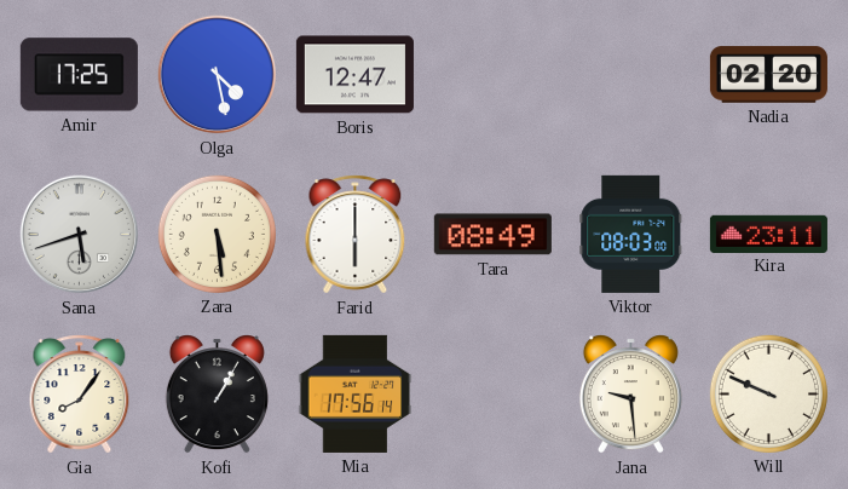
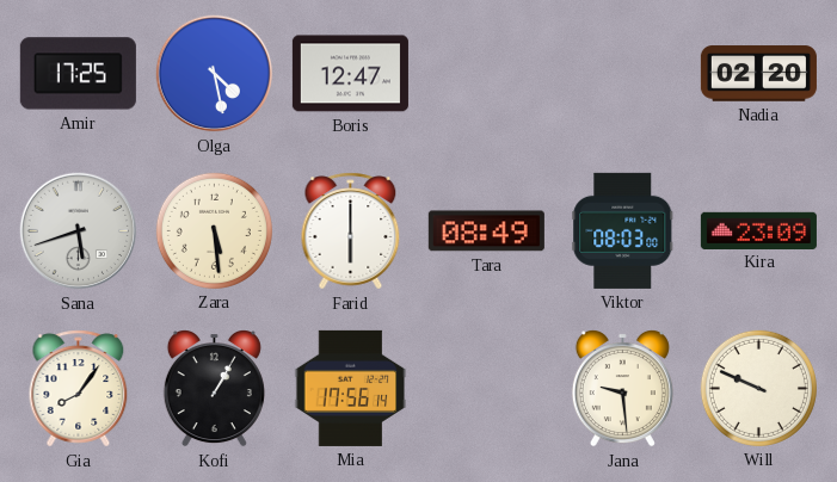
Kira: 23:11 -> 23:09
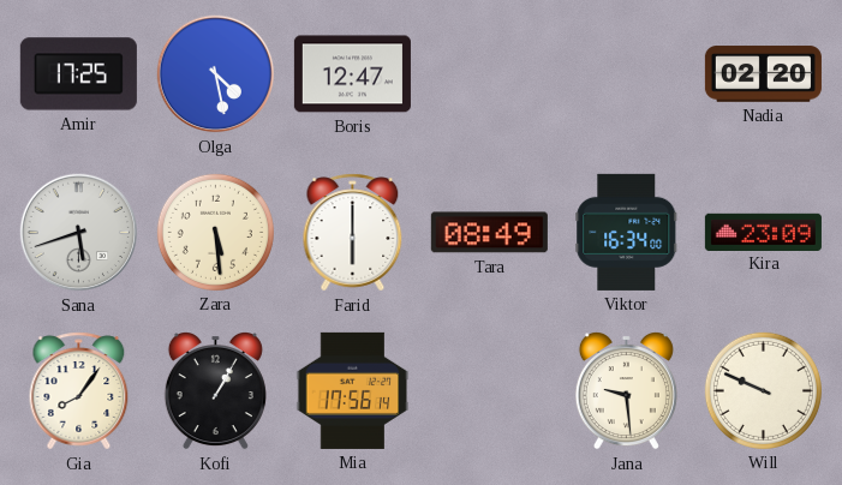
Viktor: 08:03 -> 16:34
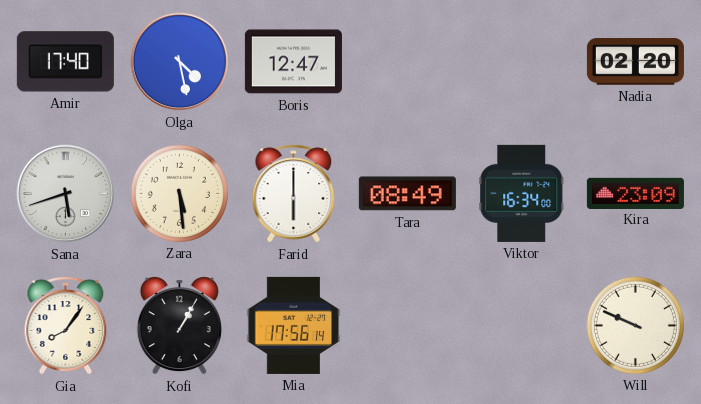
Amir: 17:25 -> 17:40
Jana: 9:29 -> none
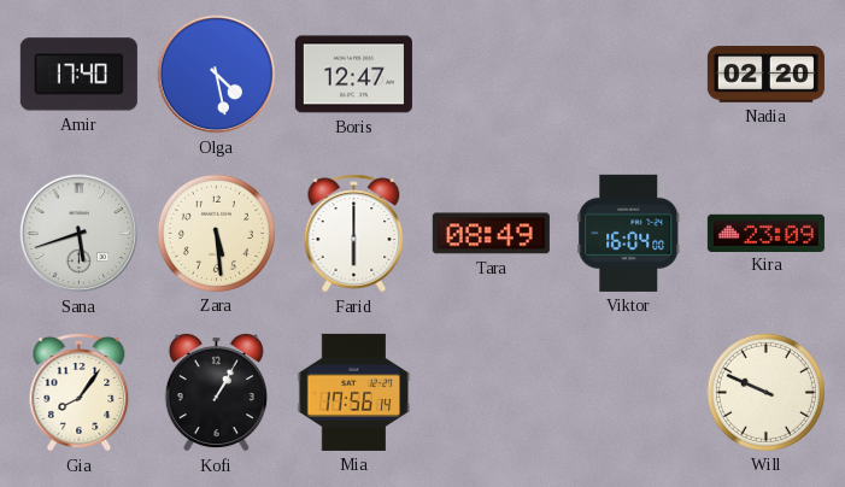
Viktor: 16:34 -> 16:04
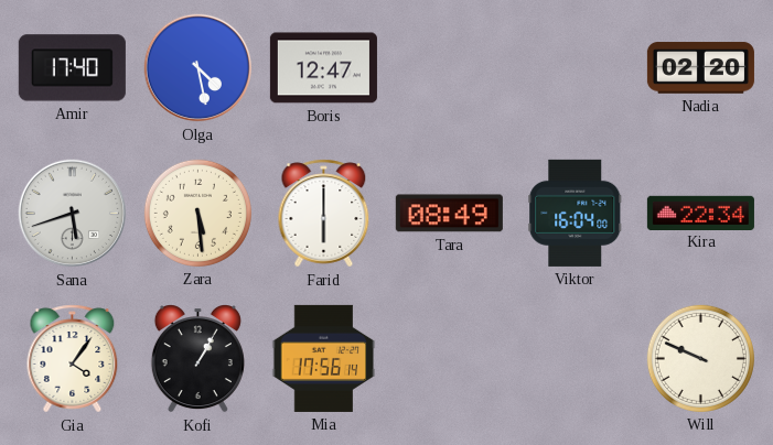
Kira: 23:09 -> 22:34
Gia: 8:06 -> 4:06
